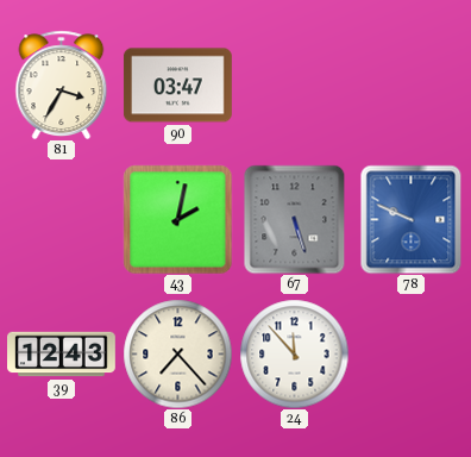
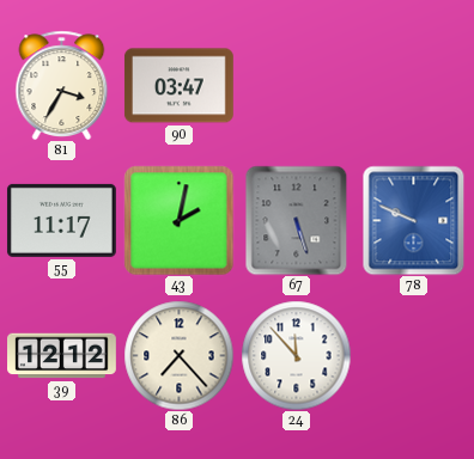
55: none -> 11:17
39: 12:43 -> 12:12
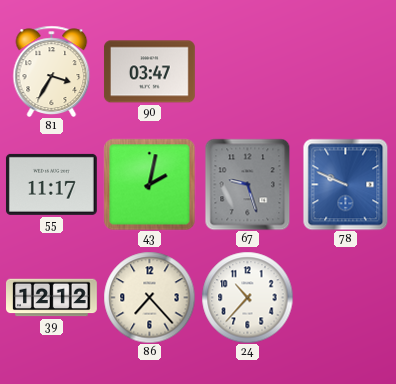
67: 5:27 -> 9:27
24: 11:53 -> 10:37
